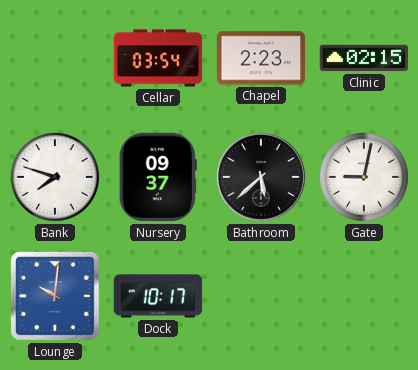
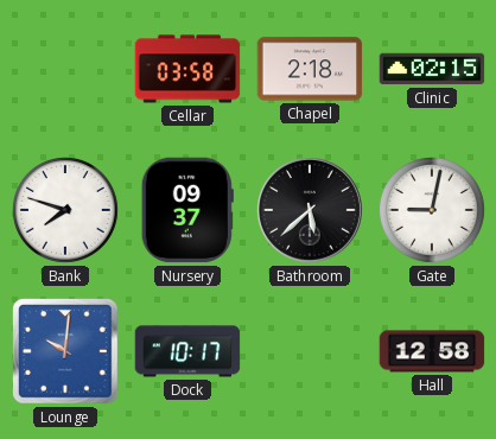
Cellar: 03:54 -> 03:58
Chapel: 2:23 -> 2:18
Hall: none -> 12:58
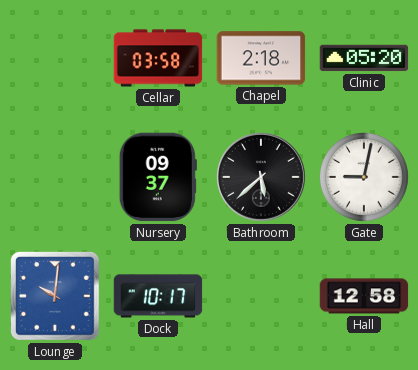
Clinic: 02:15 -> 05:20
Bank: 7:48 -> none
